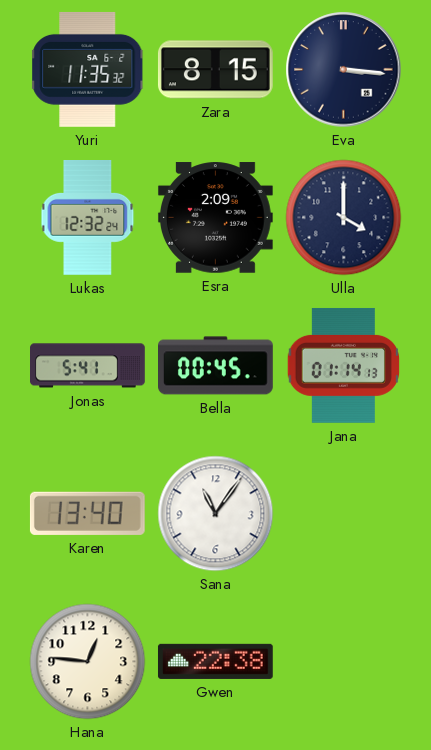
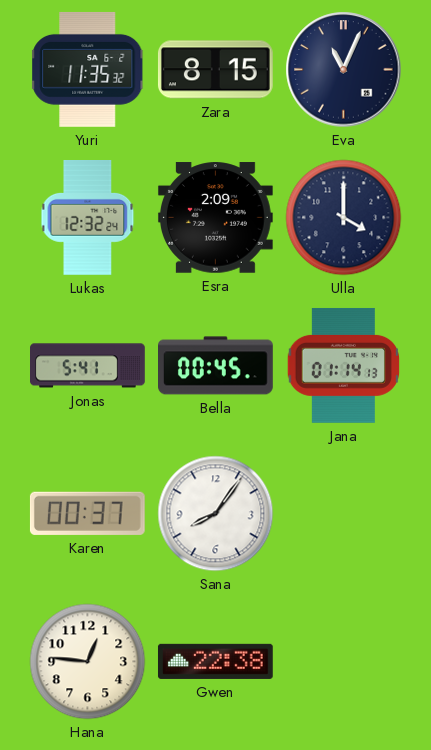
Eva: 3:16 -> 11:04
Karen: 13:40 -> 00:37
Sana: 11:06 -> 8:06
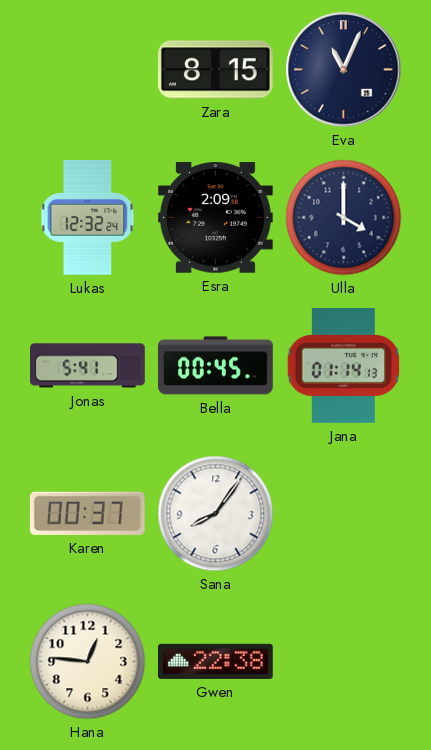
Yuri: 11:35 -> none
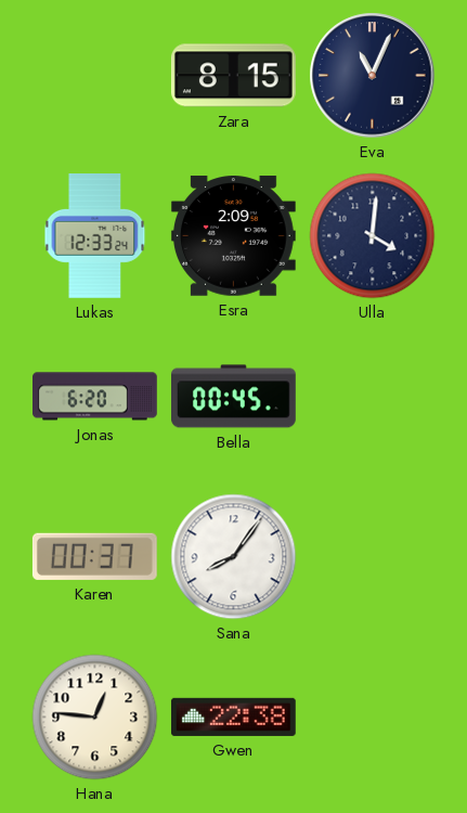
Lukas: 12:32 -> 12:33
Ulla: 4:00 -> 4:01
Jonas: 5:41 -> 6:20
Jana: 01:14 -> none
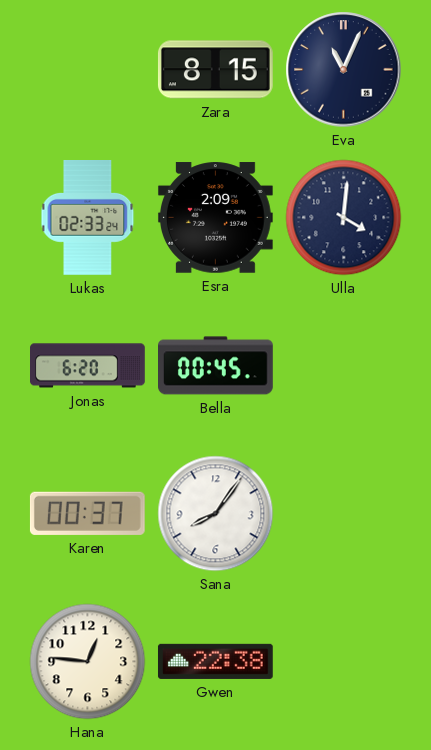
Lukas: 12:33 -> 02:33
